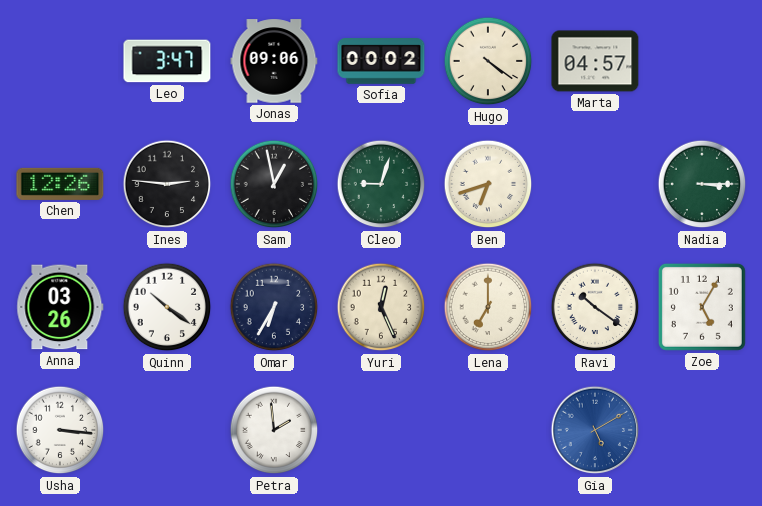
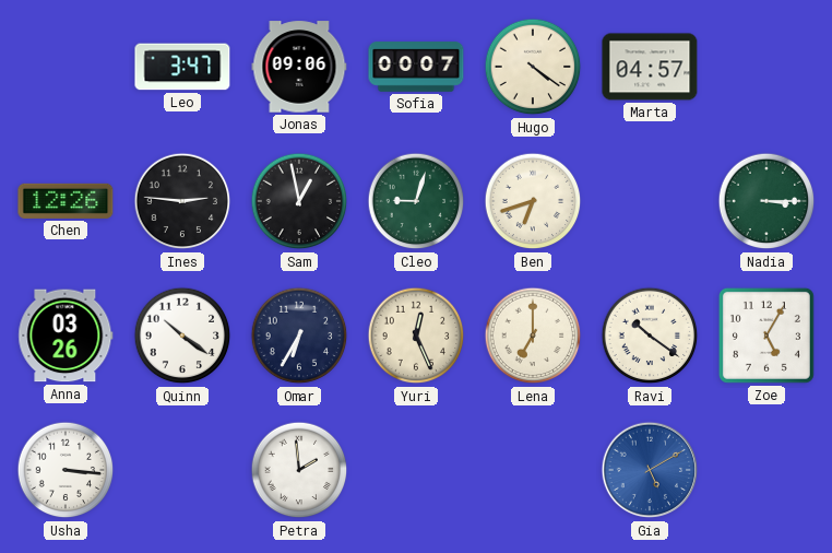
Sofia: 00:02 -> 00:07
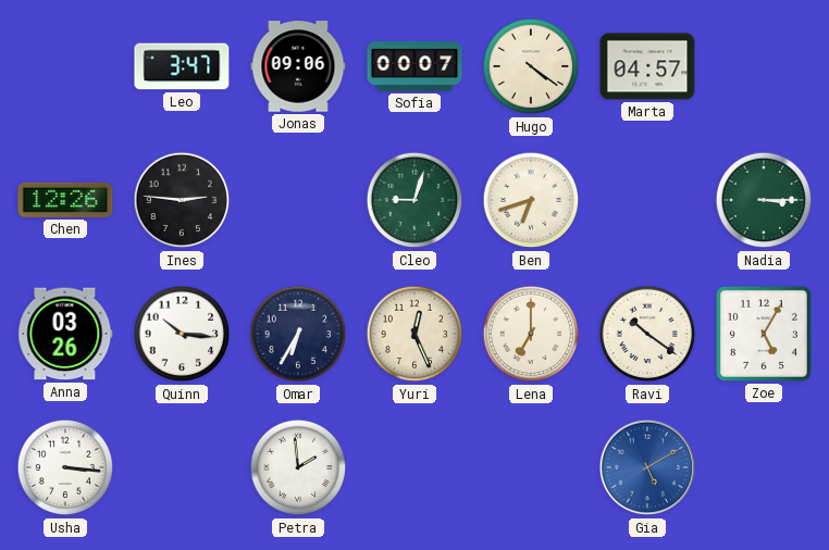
Sam: 12:58 -> none
Quinn: 10:21 -> 10:16
